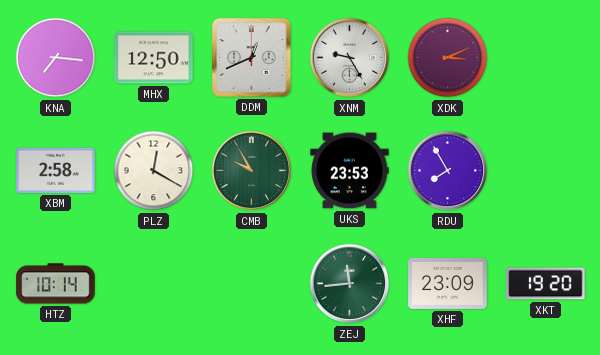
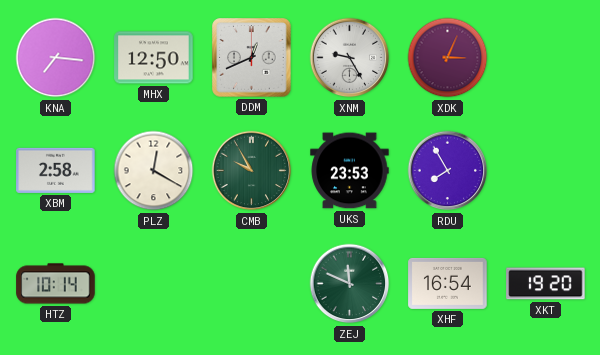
XDK: 3:11 -> 3:04
ZEJ: 11:44 -> 11:49
XHF: 23:09 -> 16:54
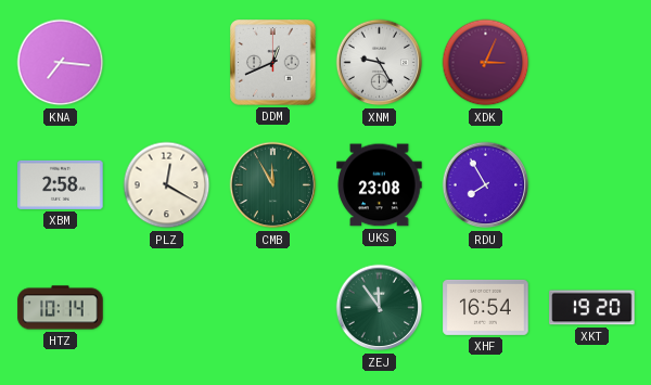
MHX: 12:50 -> none
CMB: 9:55 -> 11:55
UKS: 23:53 -> 23:08
ZEJ: 11:49 -> 11:54
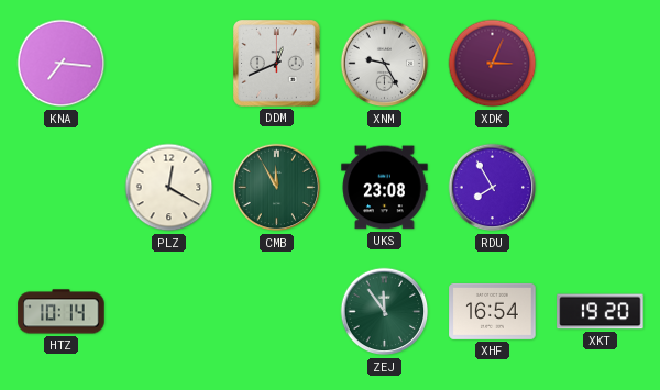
XBM: 2:58 -> none
